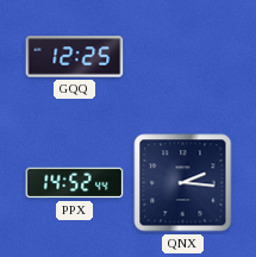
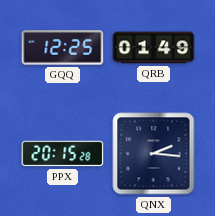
QRB: none -> 01:49
PPX: 14:52 -> 20:15
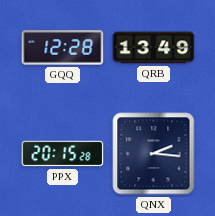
GQQ: 12:25 -> 12:28
QRB: 01:49 -> 13:49
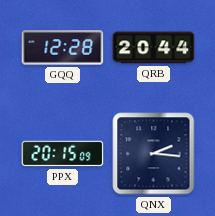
QRB: 13:49 -> 20:44
PPX: 20:15:28 -> 20:15:09
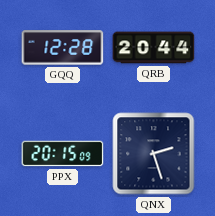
QNX: 2:16 -> 2:27
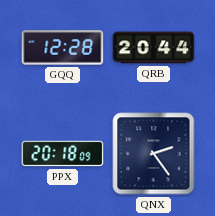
PPX: 20:15 -> 20:18
QNX: 2:27 -> 2:24
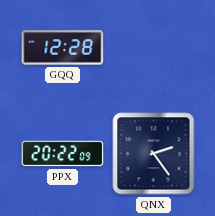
QRB: 20:44 -> none
PPX: 20:18 -> 20:22
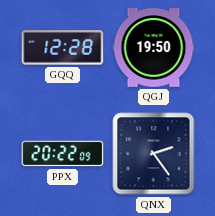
QGJ: none -> 19:50
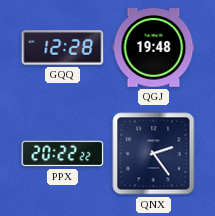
QGJ: 19:50 -> 19:48
PPX: 20:22:09 -> 20:22:22
